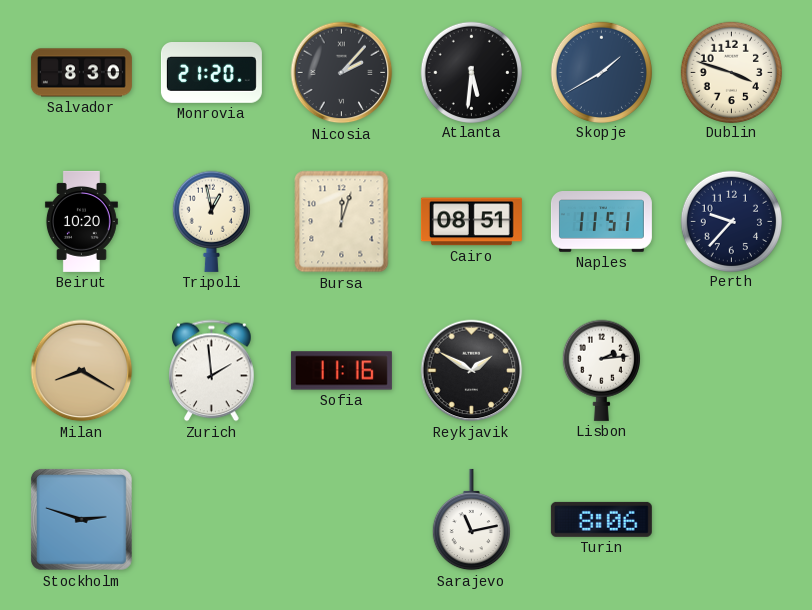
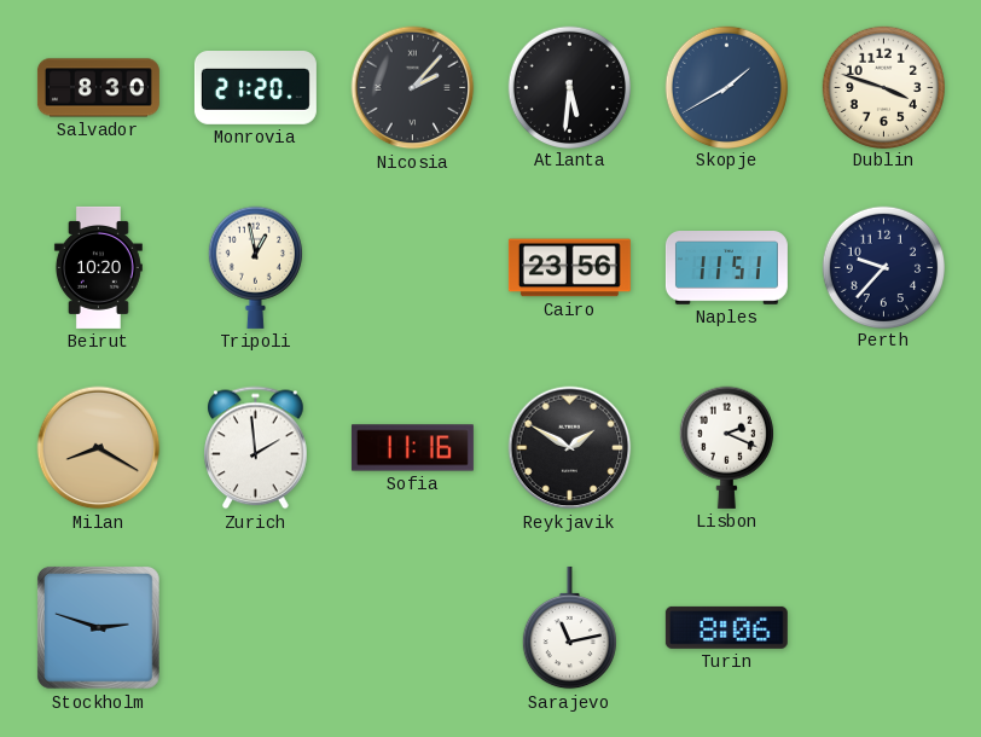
Bursa: 12:03 -> none
Cairo: 08:51 -> 23:56
Lisbon: 2:14 -> 2:19
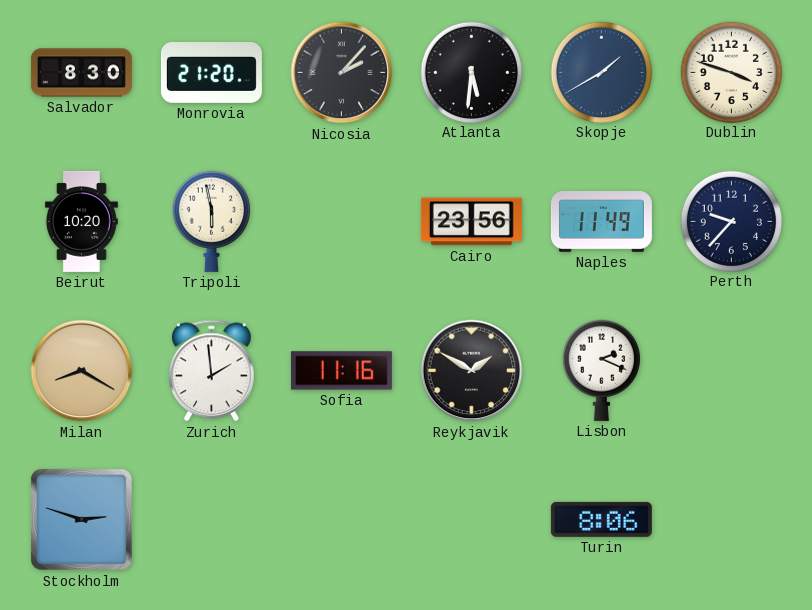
Tripoli: 12:58 -> 5:58
Naples: 11:51 -> 11:49
Sarajevo: 11:13 -> none
